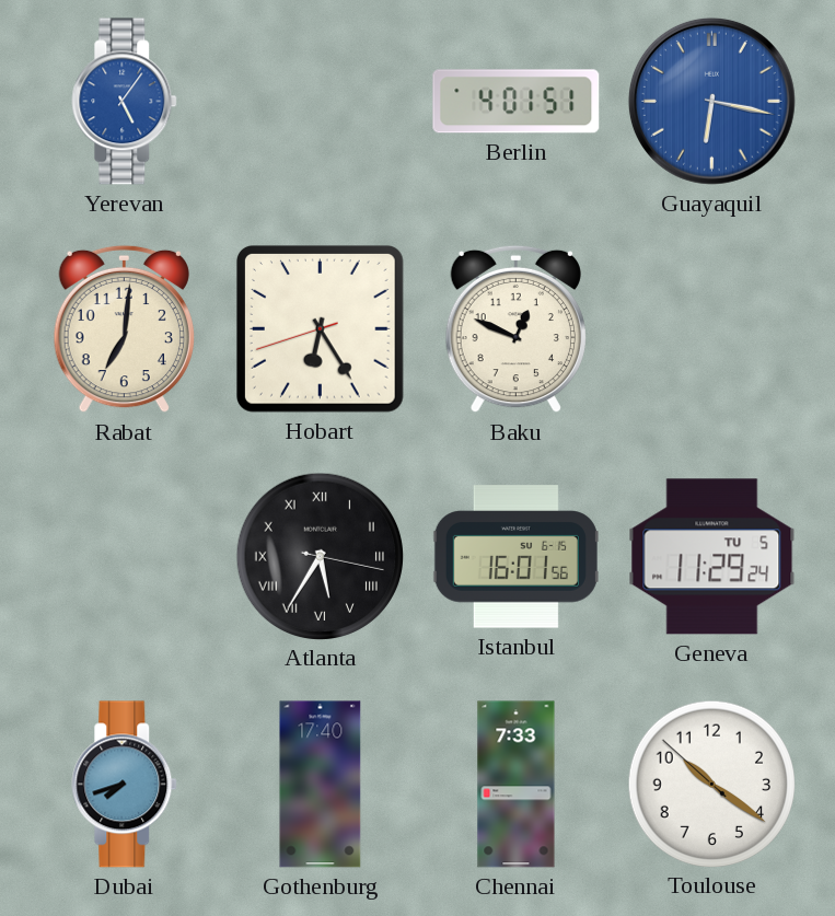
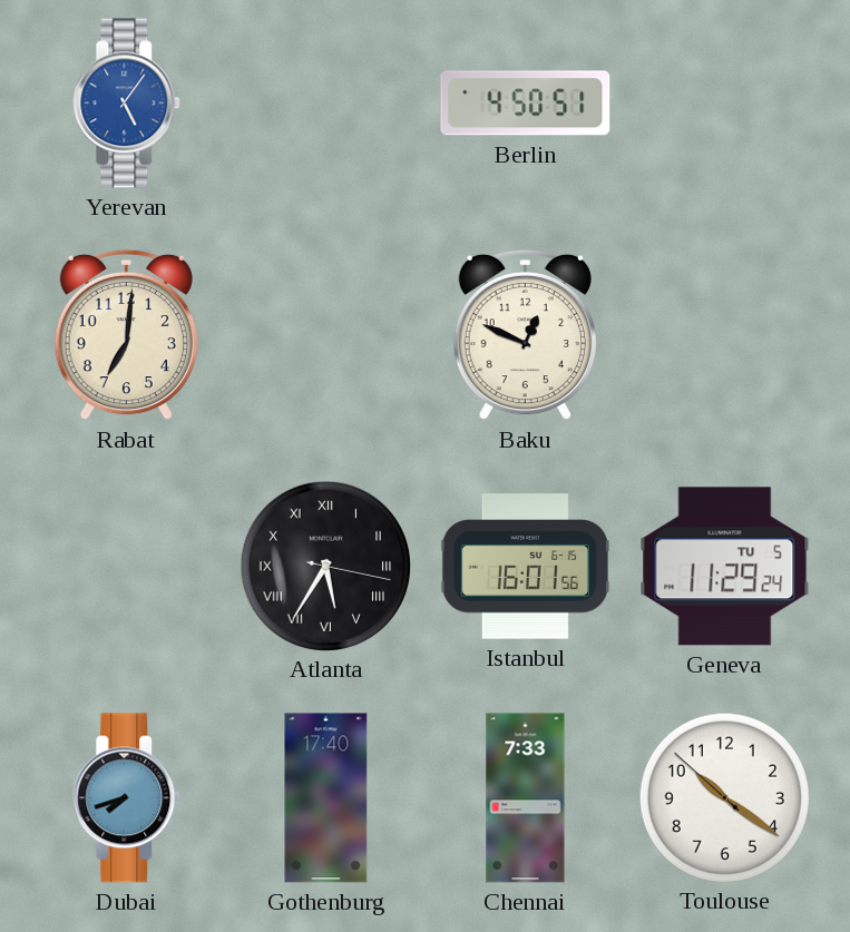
Berlin: 4:01 -> 4:50
Guayaquil: 6:17 -> none
Hobart: 6:24 -> none
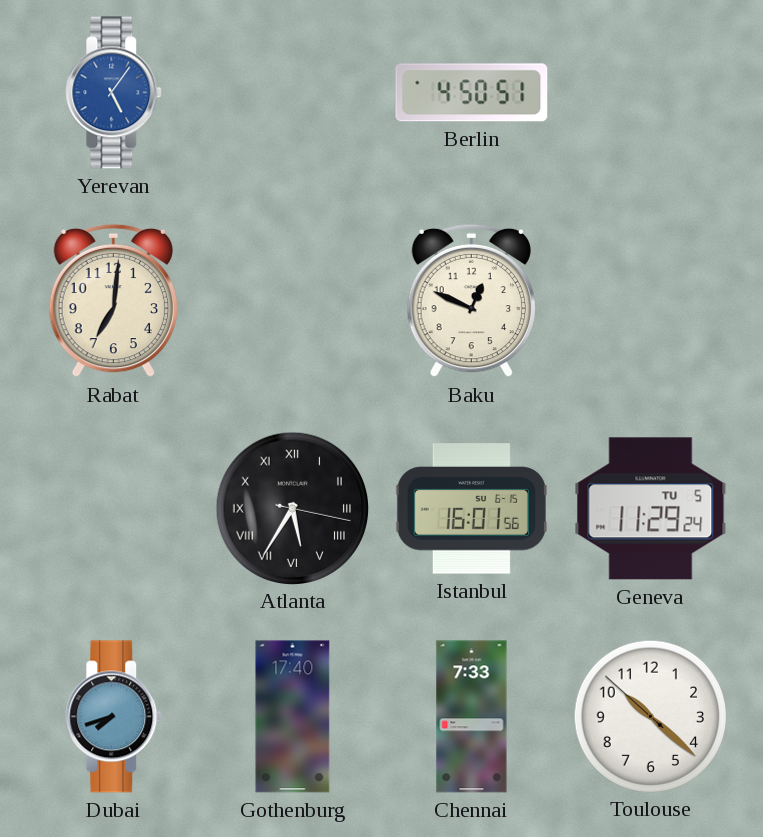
Toulouse: 10:20 -> 10:21
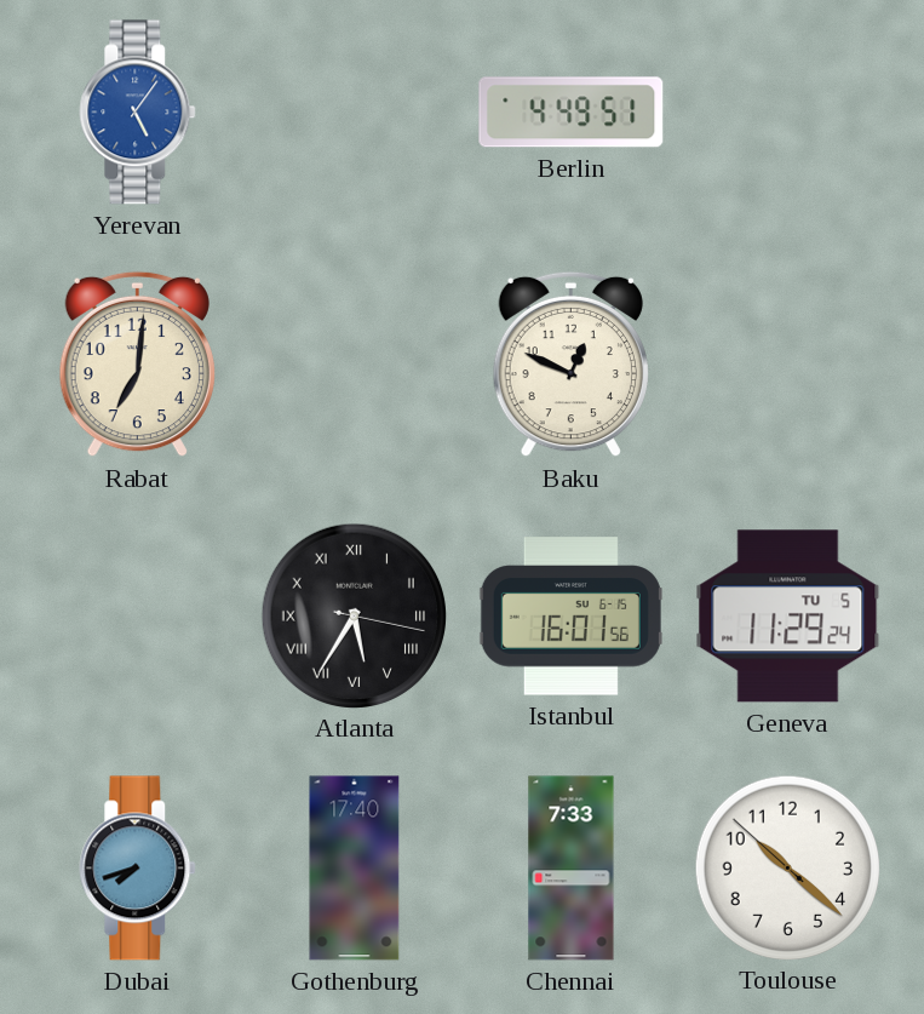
Berlin: 4:50 -> 4:49
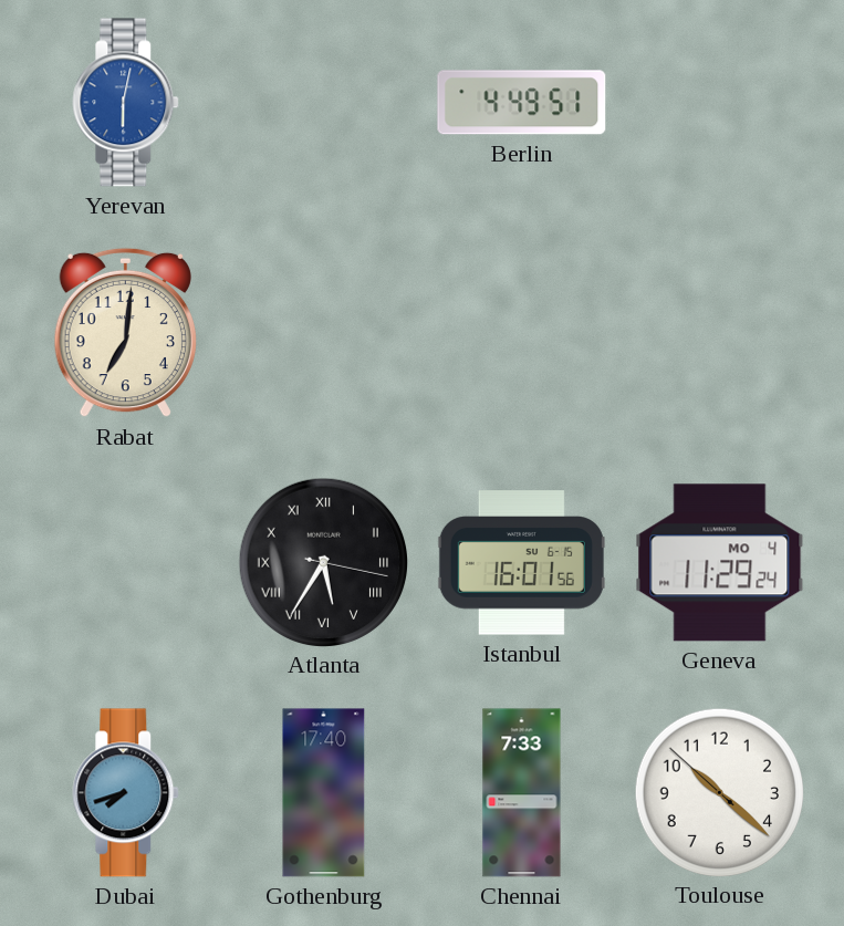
Yerevan: 5:06 -> 6:02
Baku: 12:49 -> none
Geneva date: TU 5 -> MO 4
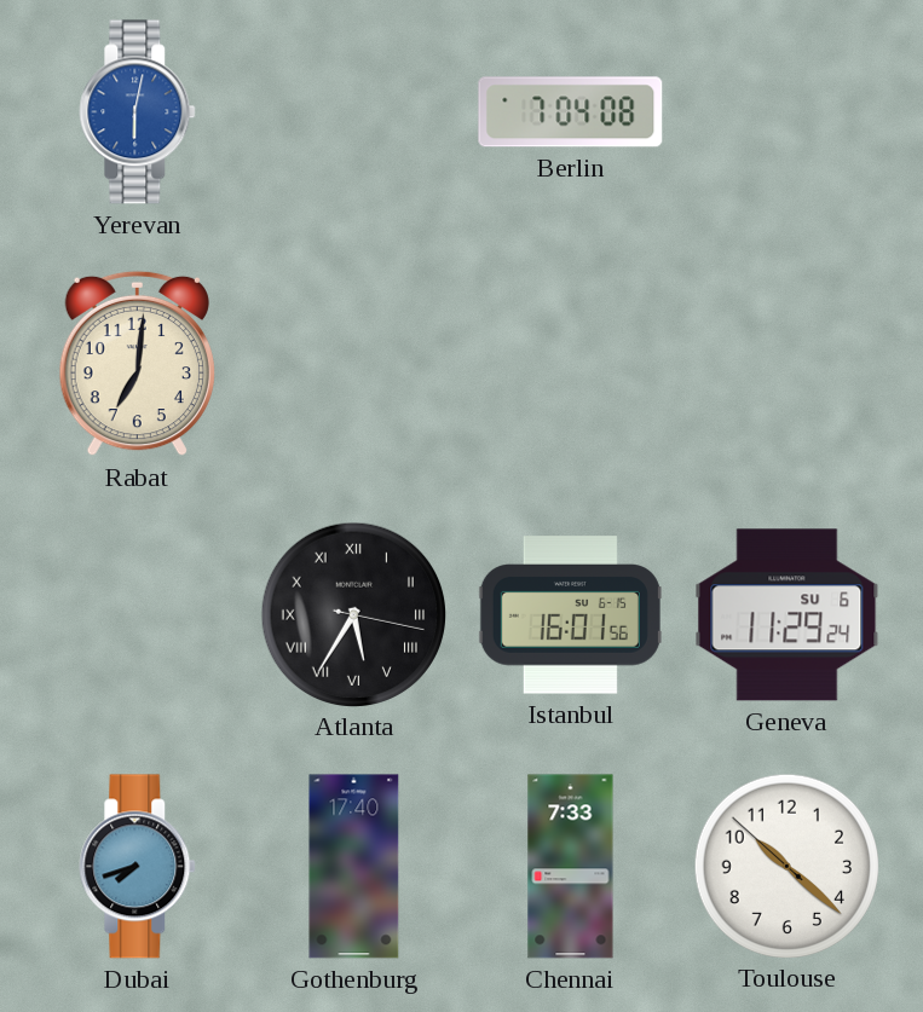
Berlin: 4:49 -> 7:04
Geneva date: MO 4 -> SU 6
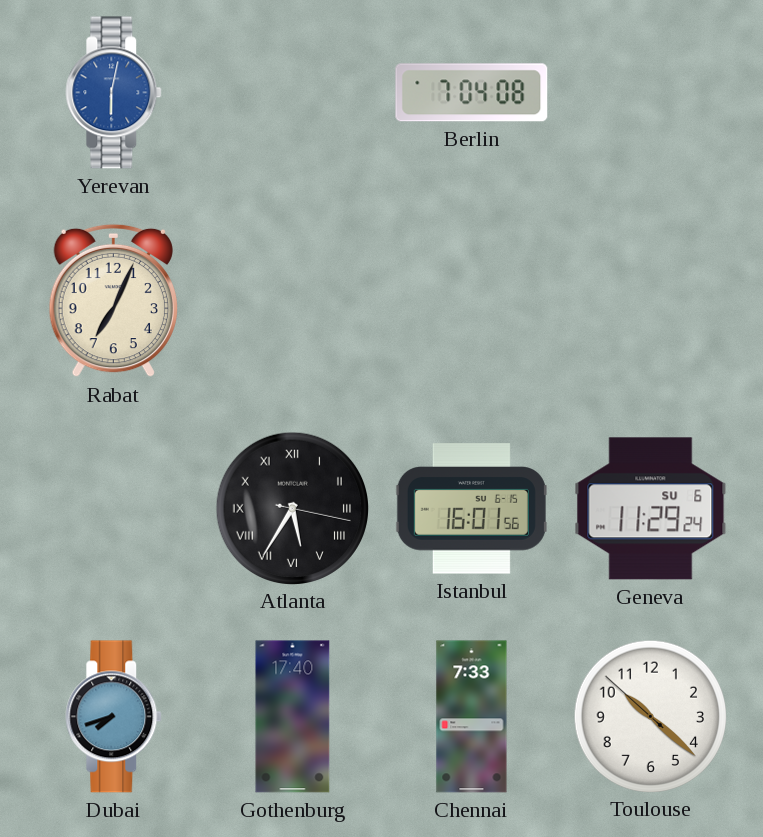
Rabat: 7:01 -> 7:04
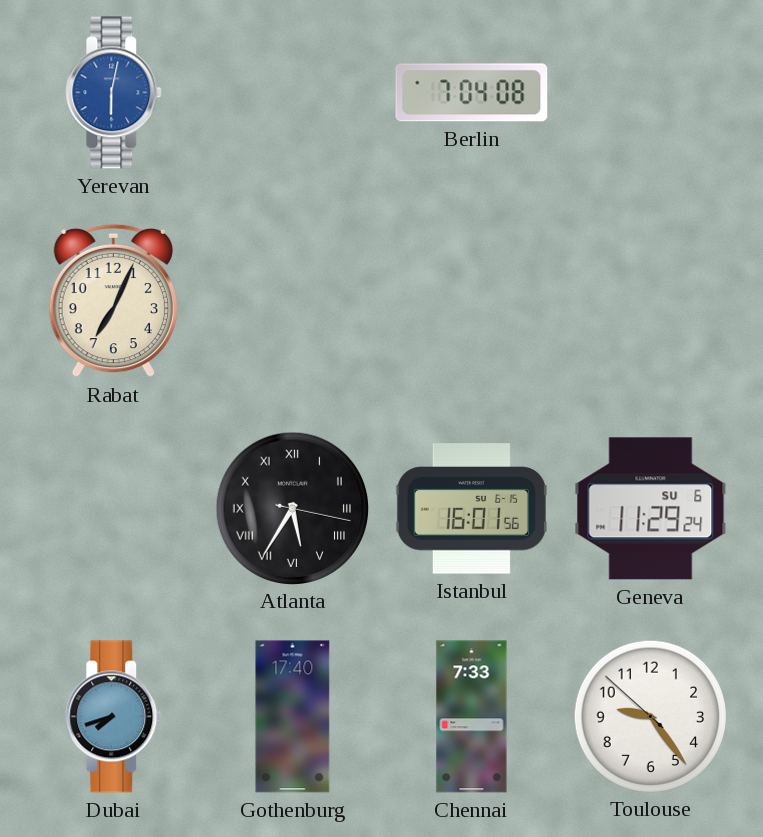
Toulouse: 10:21 -> 9:23
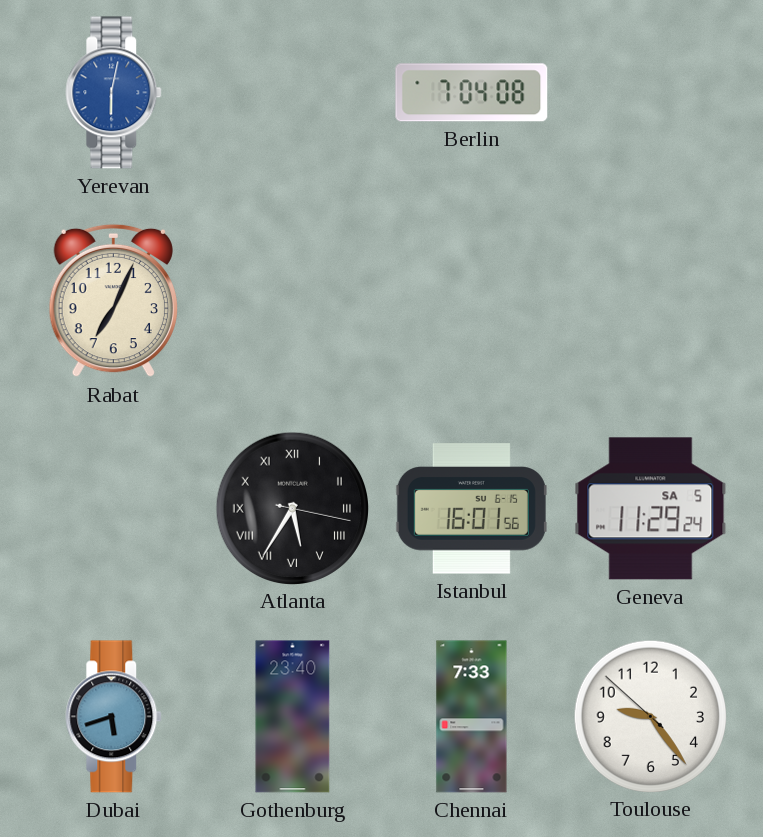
Geneva date: SU 6 -> SA 5
Dubai: 7:42 -> 5:42
Gothenburg: 17:40 -> 23:40
